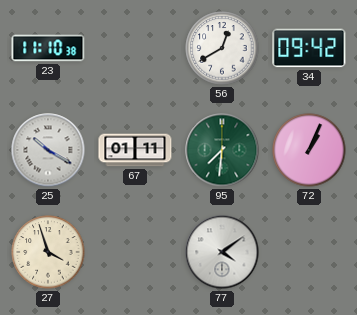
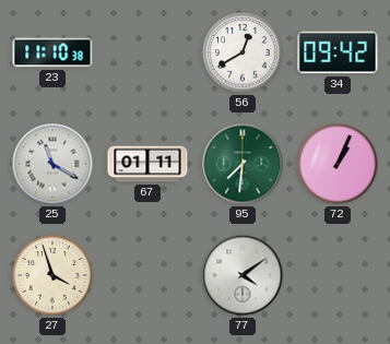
25: 10:20 -> 11:20
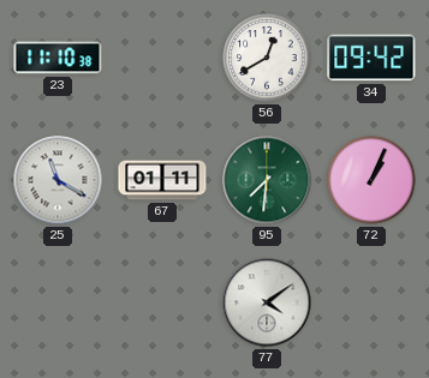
27: 3:57 -> none
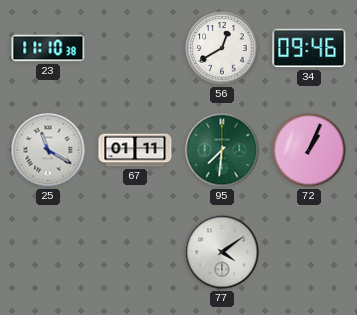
34: 09:42 -> 09:46
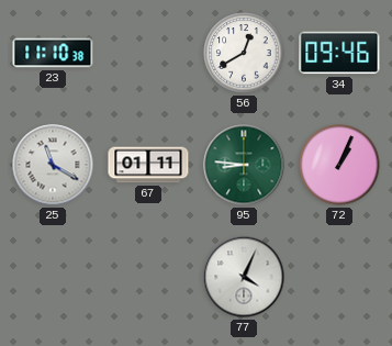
95: 7:31 -> 8:46
77: 4:09 -> 4:04
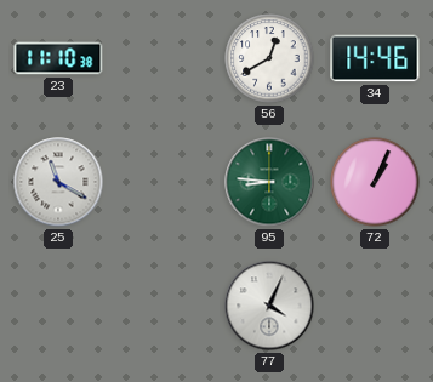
34: 09:46 -> 14:46
67: 01:11 -> none
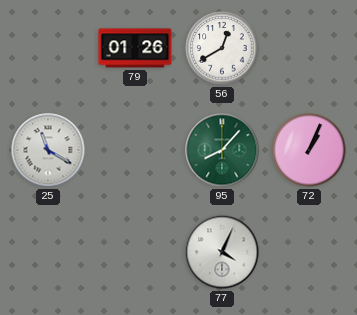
23: 11:10 -> none
79: none -> 01:26
34: 14:46 -> none
95: 8:46 -> 8:07
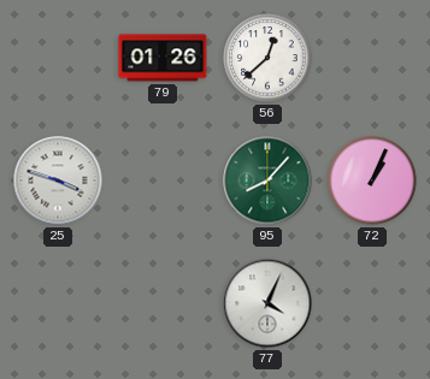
56: 12:40 -> 12:38
25: 11:20 -> 3:48
